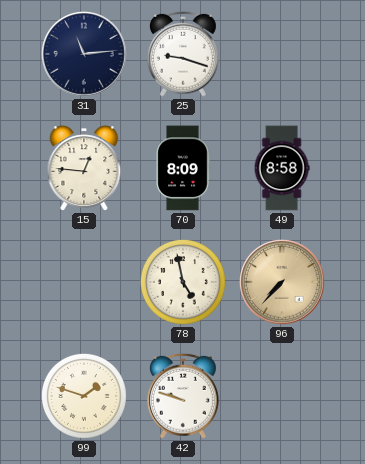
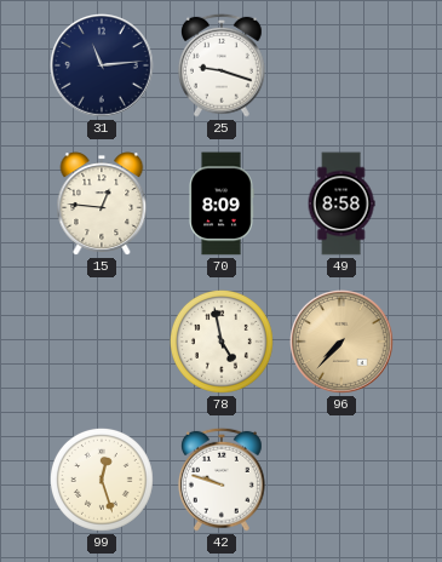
99: 1:48 -> 12:27
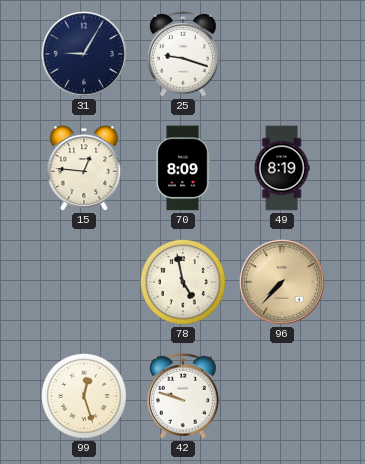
31: 11:14 -> 9:05
49: 8:58 -> 8:19
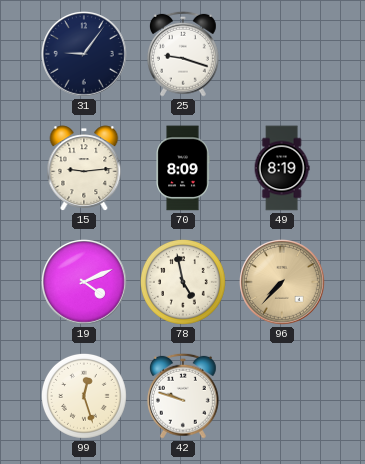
31: 9:05 -> 9:06
15: 12:46 -> 9:14
19: none -> 4:11
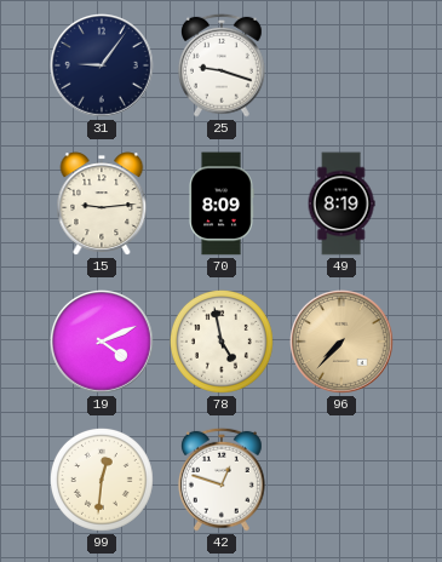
99: 12:27 -> 12:31
42: 9:48 -> 12:48
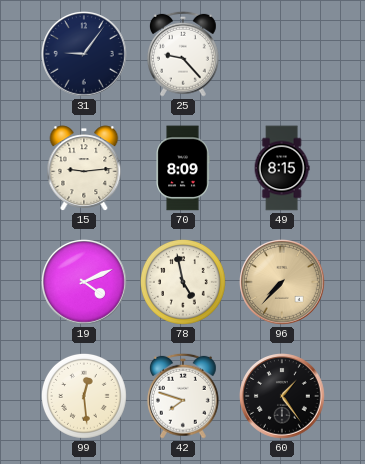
25: 9:18 -> 9:23
49: 8:19 -> 8:15
99: 12:31 -> 12:29
42: 12:48 -> 7:48
60: none -> 1:24
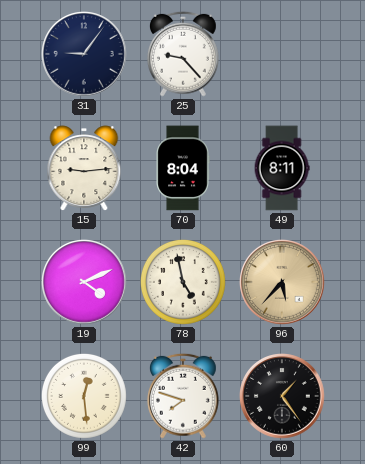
70: 8:09 -> 8:04
49: 8:15 -> 8:11
96: 7:37 -> 5:37
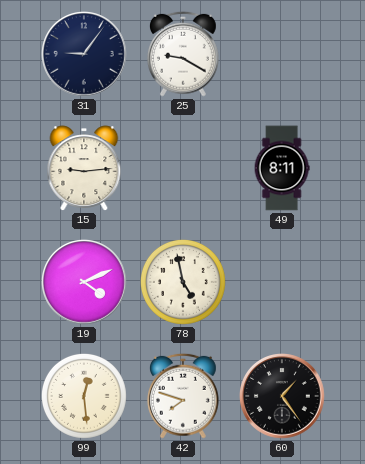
25: 9:23 -> 9:20
70: 8:04 -> none
96: 5:37 -> none
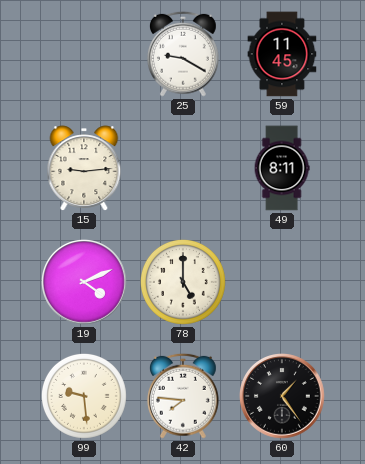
31: 9:06 -> none
59: none -> 11:45
78: 4:58 -> 5:00
99: 12:29 -> 9:29
42: 7:48 -> 7:46
